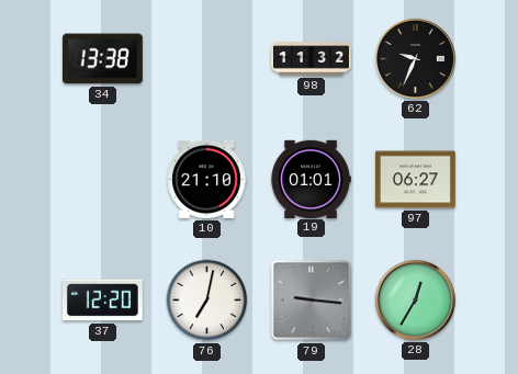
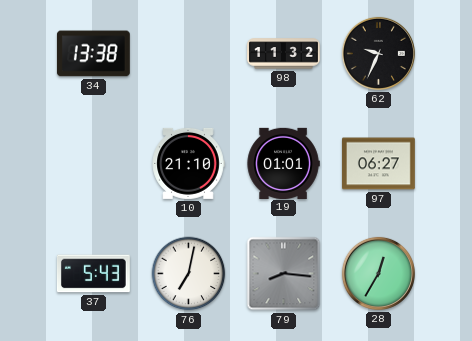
37: 12:20 -> 5:43
79: 9:16 -> 8:16
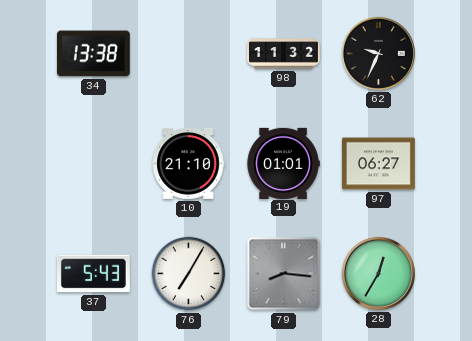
76: 7:02 -> 7:05
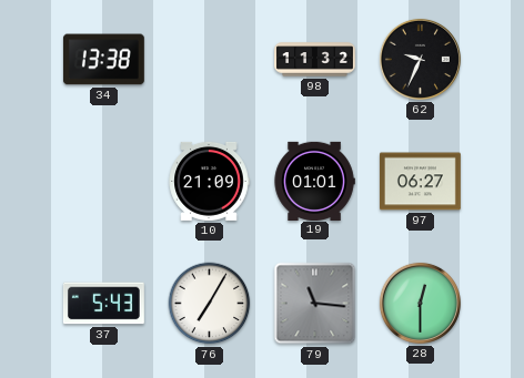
10: 21:10 -> 21:09
79: 8:16 -> 11:16
28: 12:35 -> 12:30
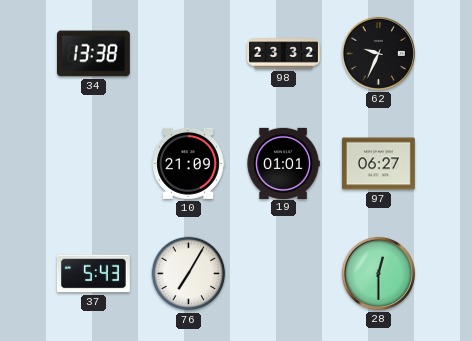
98: 11:32 -> 23:32
79: 11:16 -> none
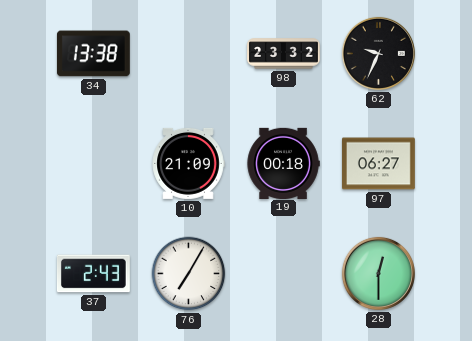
19: 01:01 -> 00:18
37: 5:43 -> 2:43
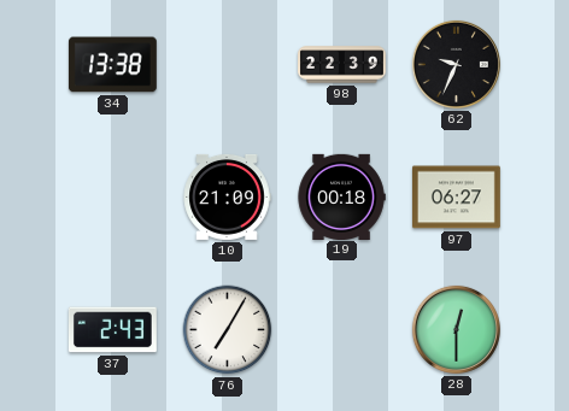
98: 23:32 -> 22:39
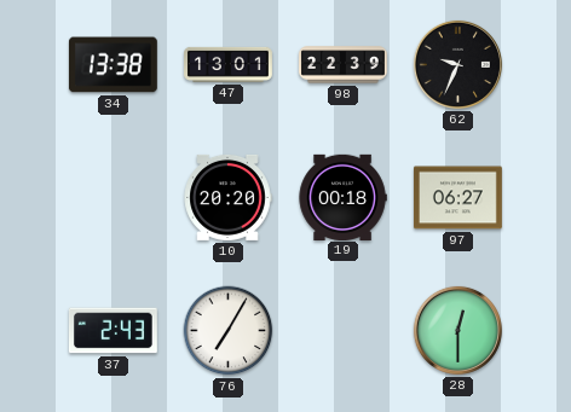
47: none -> 13:01
10: 21:09 -> 20:20
